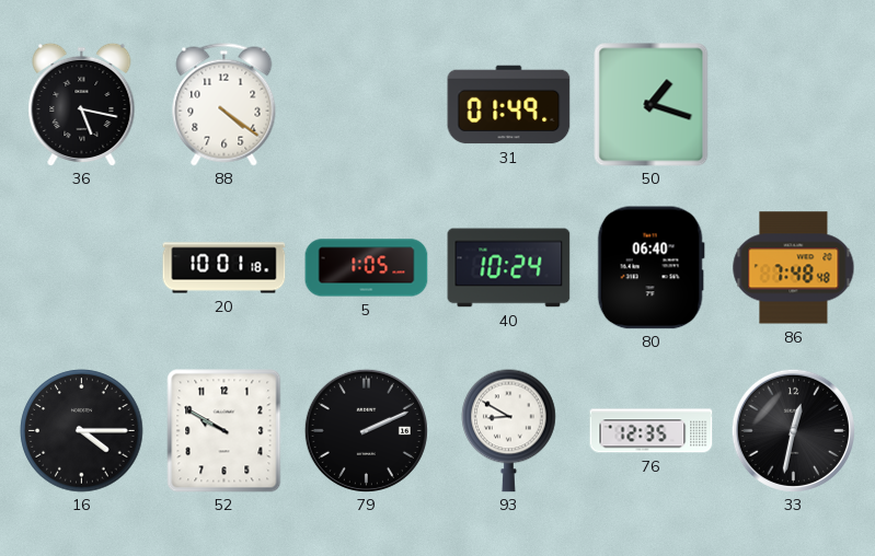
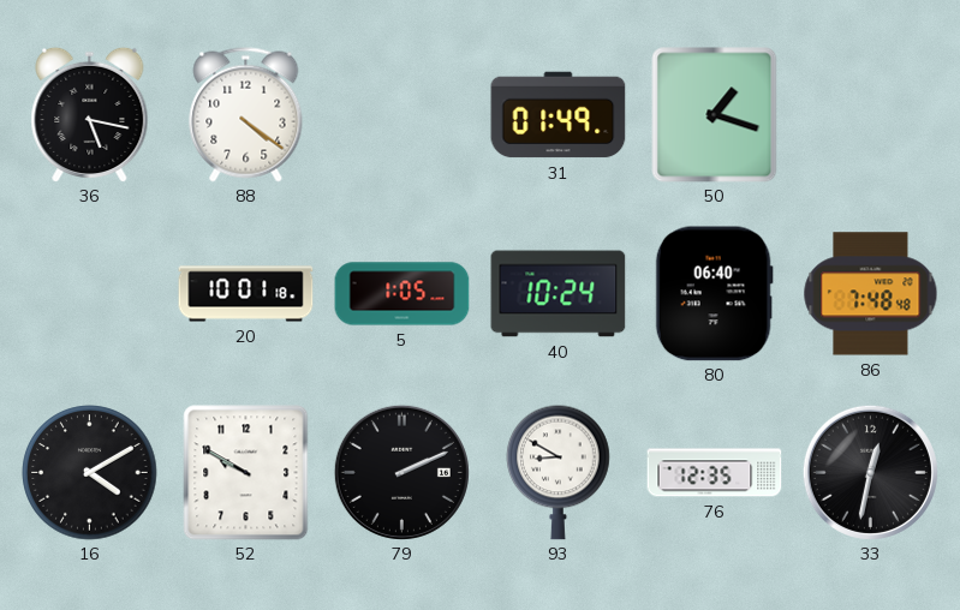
16: 4:15 -> 4:10
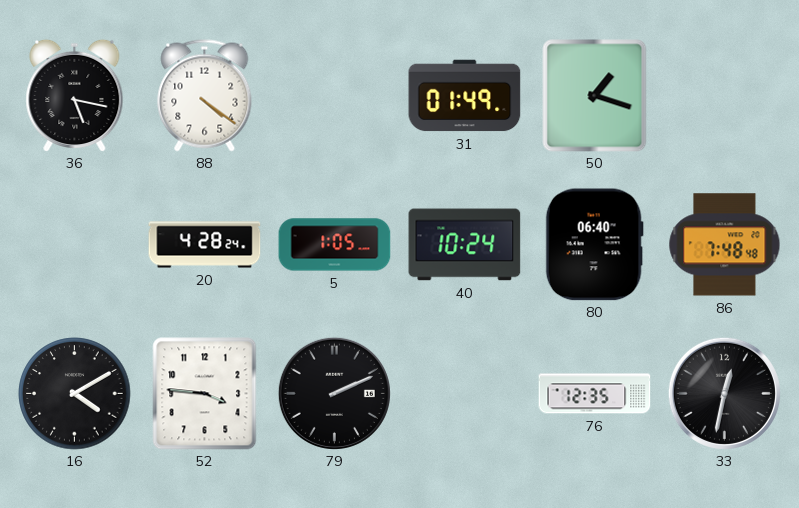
20: 10:01 -> 4:28
52: 9:50 -> 3:46
93: 8:50 -> none
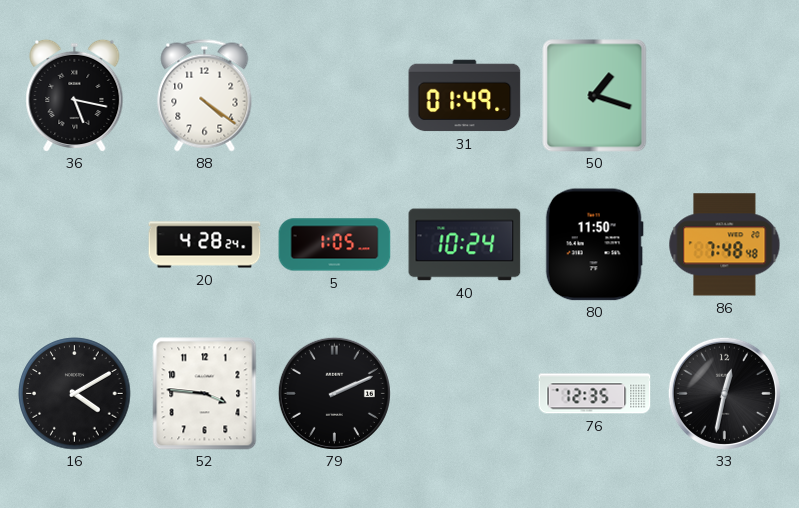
80: 06:40 -> 11:50
